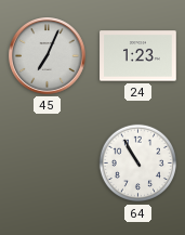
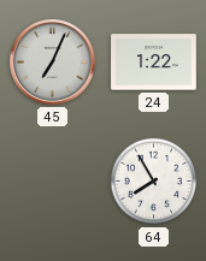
24: 1:23 -> 1:22
64: 10:55 -> 7:55
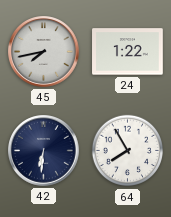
45: 7:04 -> 7:43
42: none -> 6:31
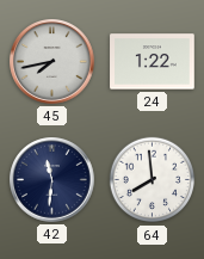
42: 6:31 -> 11:31
64: 7:55 -> 7:59
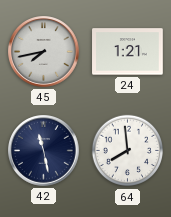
24: 1:22 -> 1:21
42: 11:31 -> 11:28
